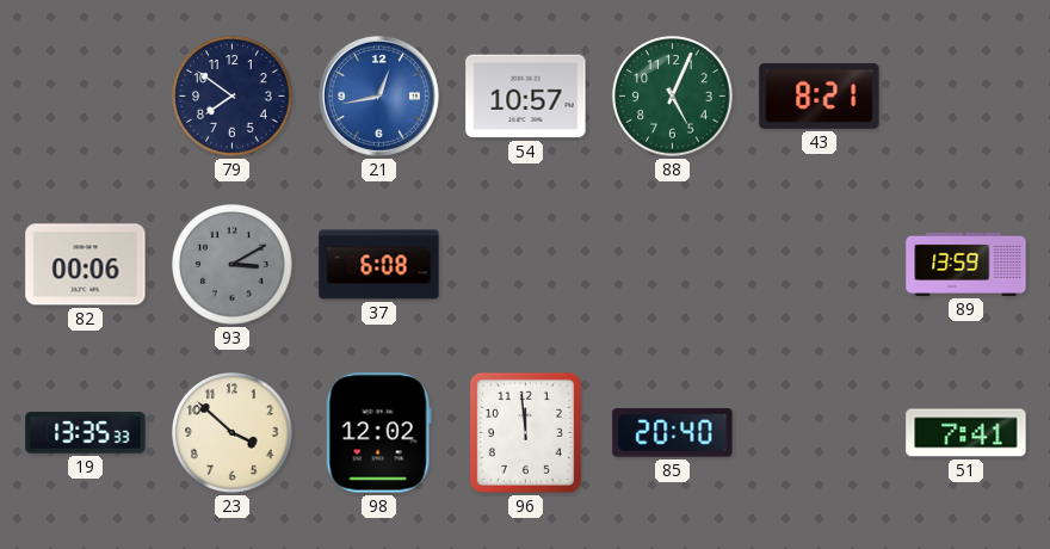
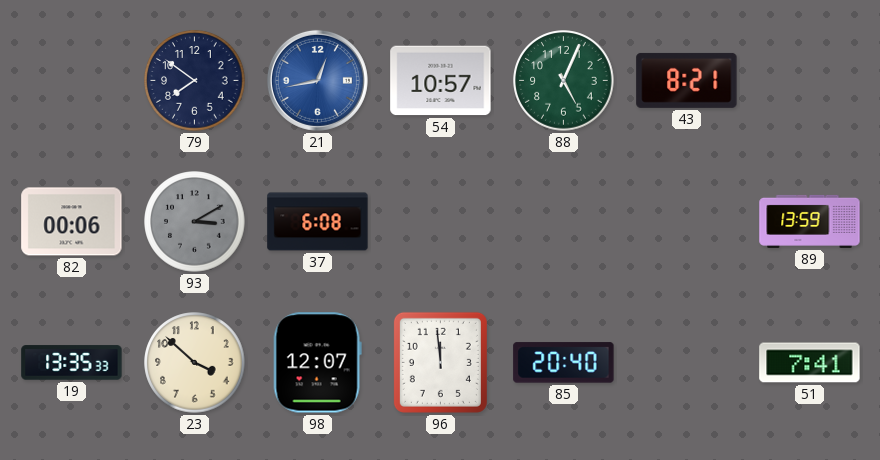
98: 12:02 -> 12:07
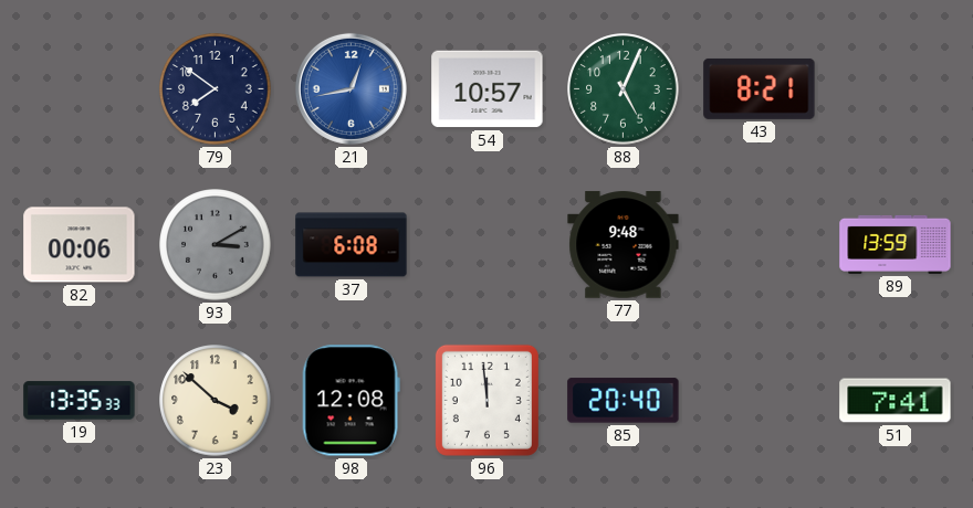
77: none -> 9:48
98: 12:07 -> 12:08
